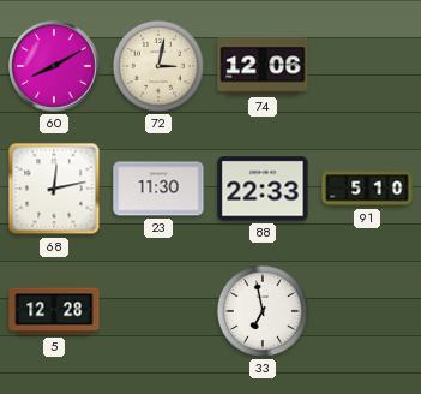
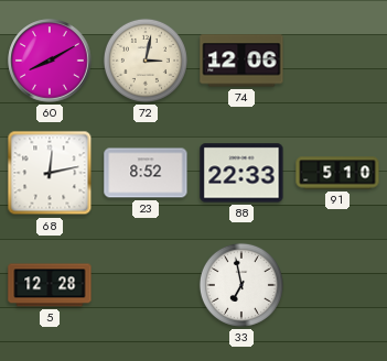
23: 11:30 -> 8:52
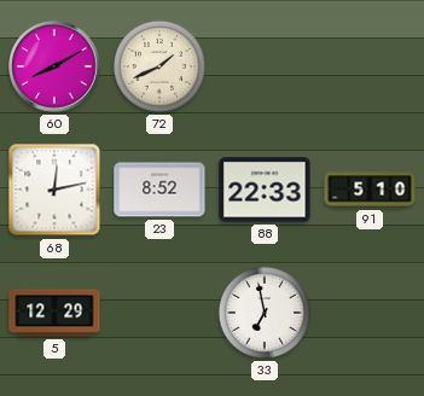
72: 3:02 -> 1:41
74: 12:06 -> none
5: 12:28 -> 12:29
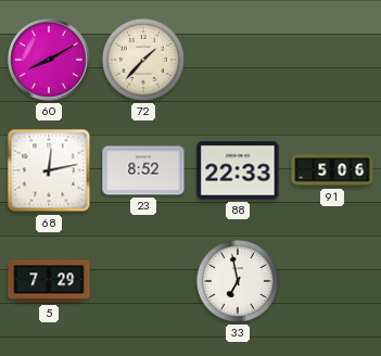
72: 1:41 -> 1:37
91: 5:10 -> 5:06
5: 12:29 -> 7:29
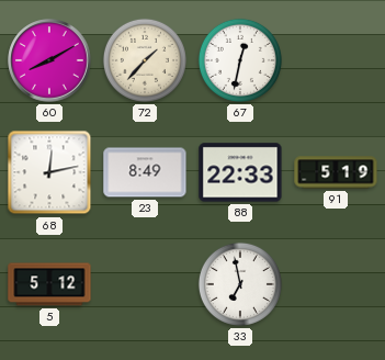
67: none -> 12:32
23: 8:52 -> 8:49
91: 5:06 -> 5:19
5: 7:29 -> 5:12
